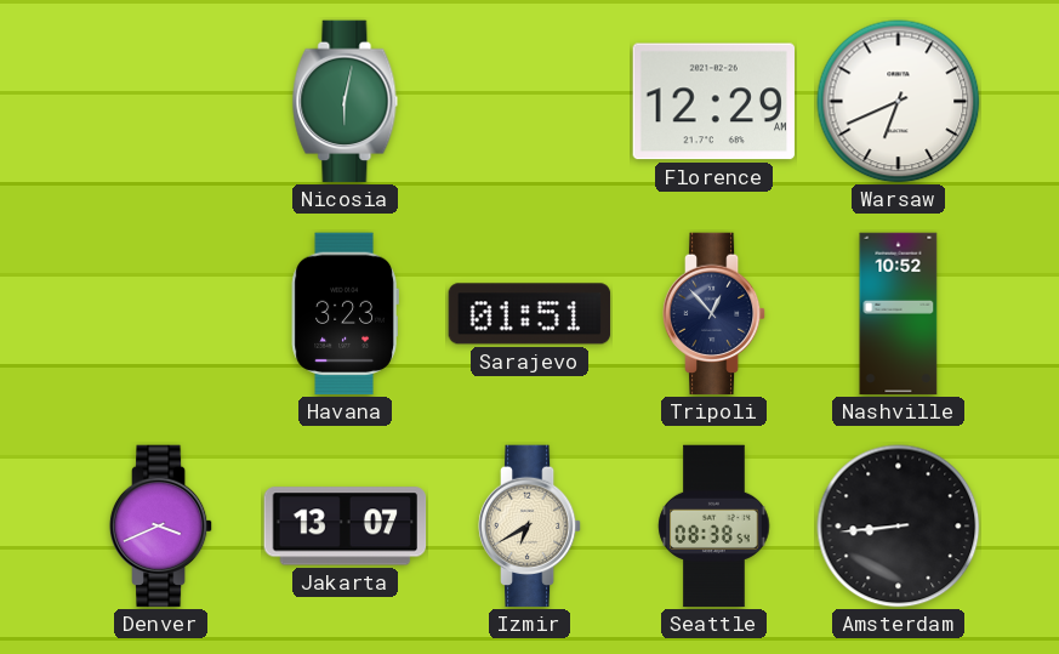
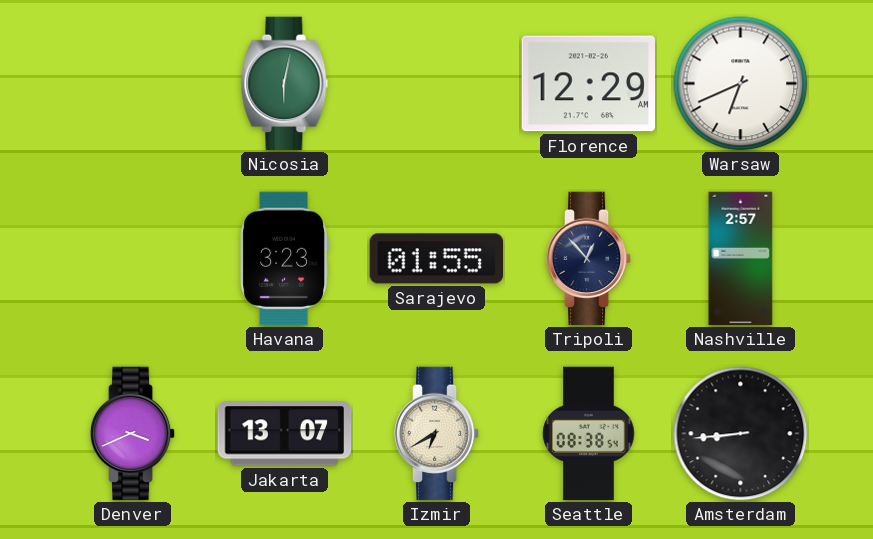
Sarajevo: 01:51 -> 01:55
Nashville: 10:52 -> 2:57
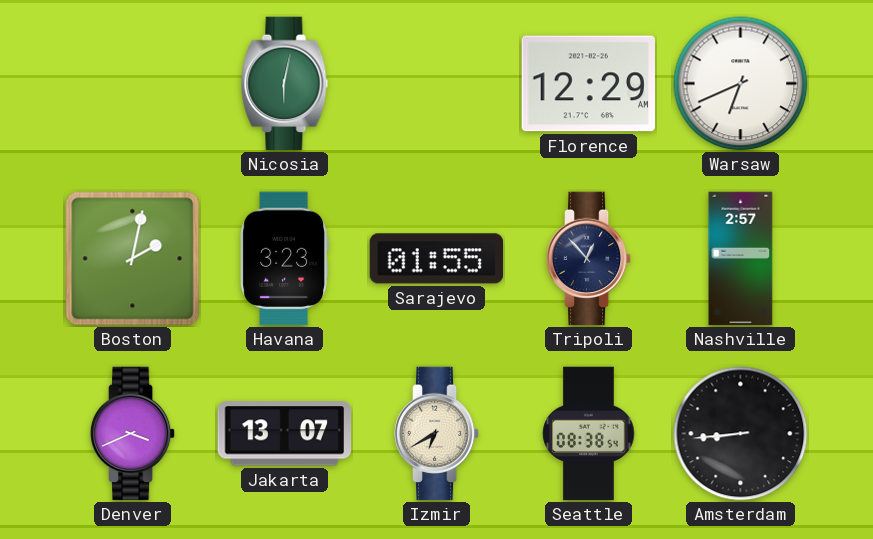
Boston: none -> 2:02
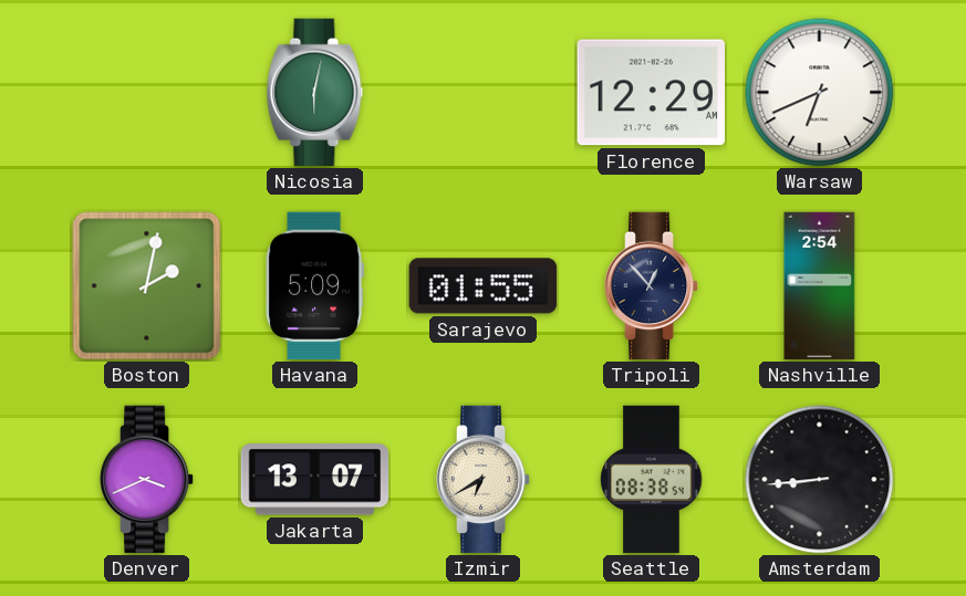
Havana: 3:23 -> 5:09
Nashville: 2:57 -> 2:54
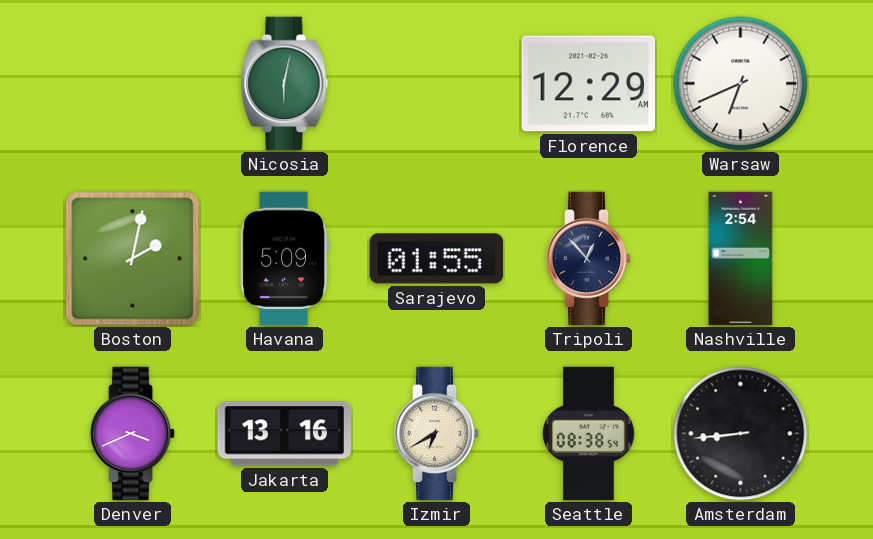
Jakarta: 13:07 -> 13:16
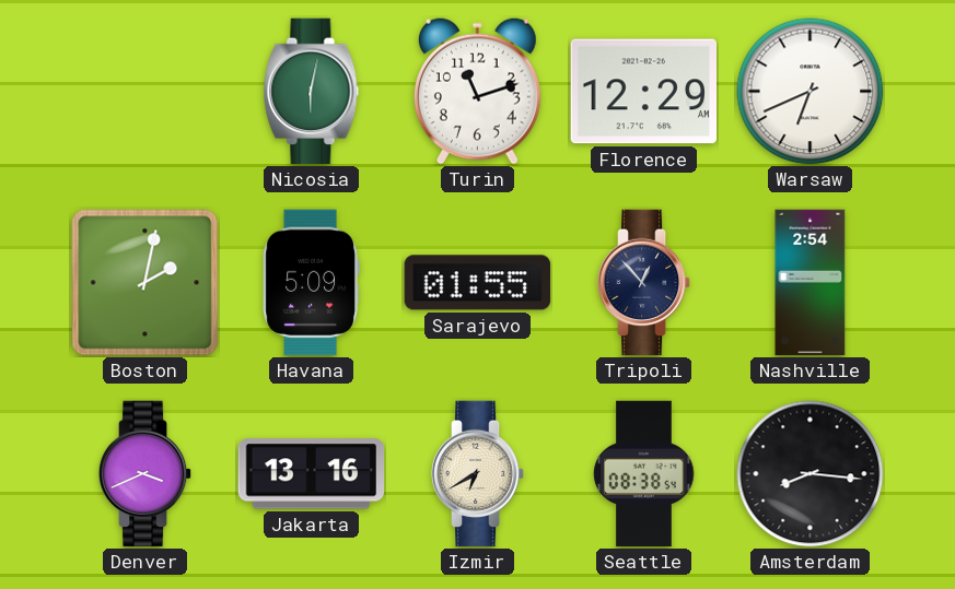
Turin: none -> 11:12
Amsterdam: 8:44 -> 8:16
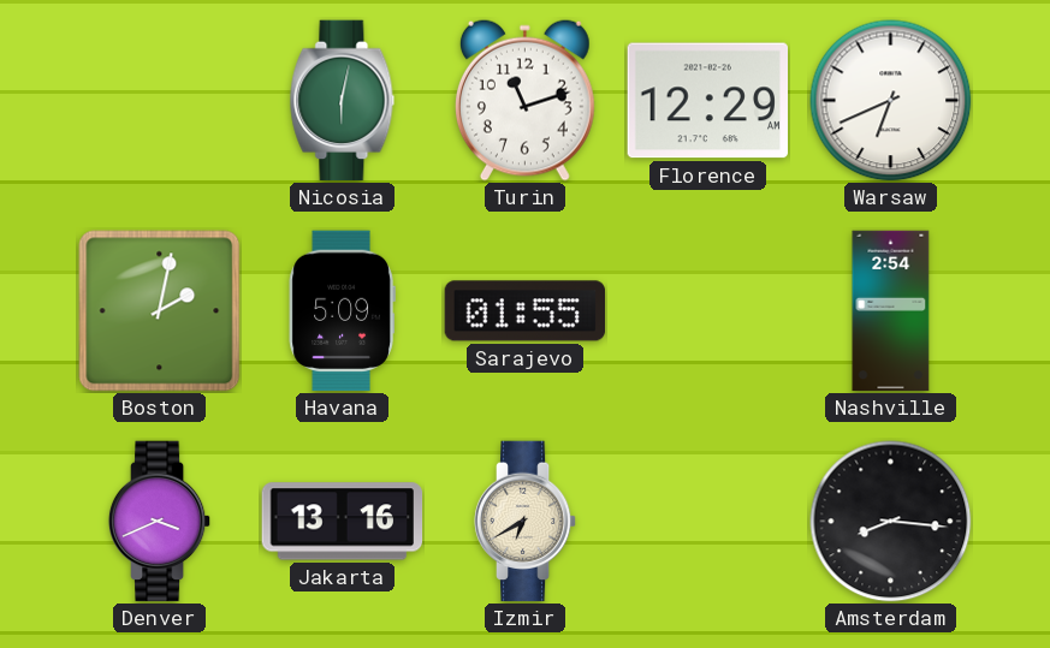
Tripoli: 12:53 -> none
Seattle: 08:38 -> none
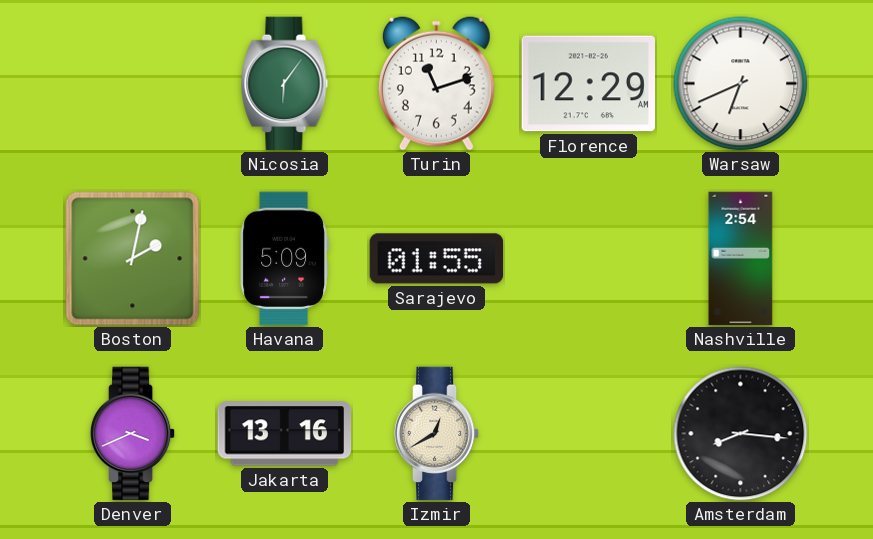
Nicosia: 6:02 -> 6:06
Izmir: 6:40 -> 12:40
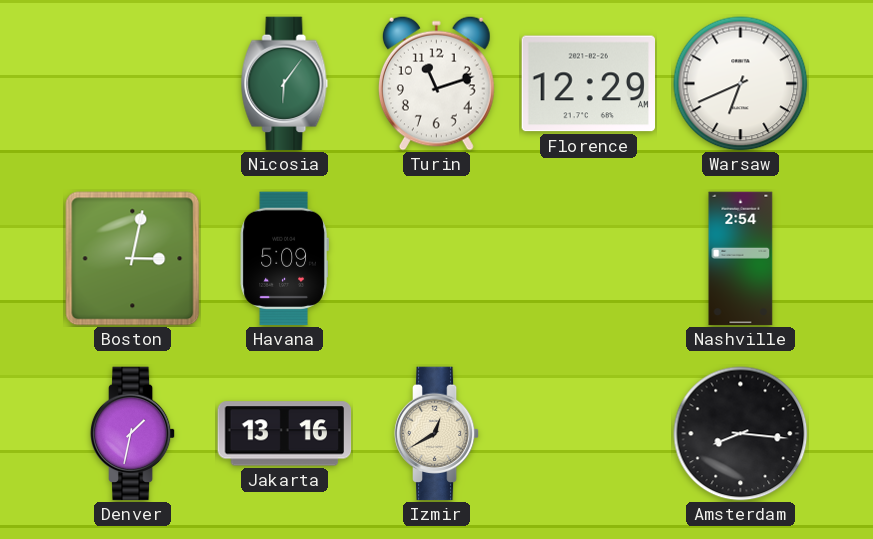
Boston: 2:02 -> 3:02
Sarajevo: 01:55 -> none
Denver: 3:41 -> 1:32
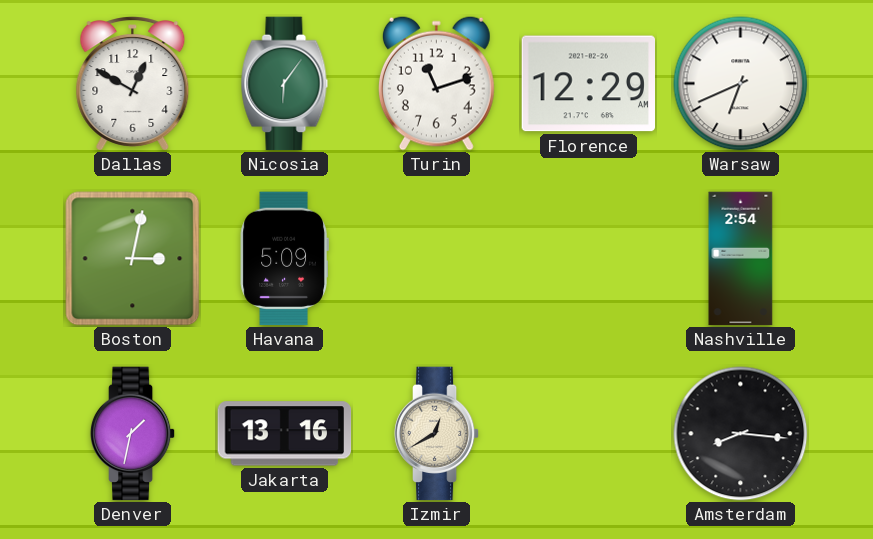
Dallas: none -> 12:50
